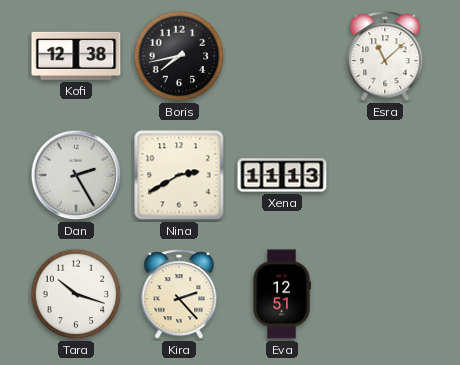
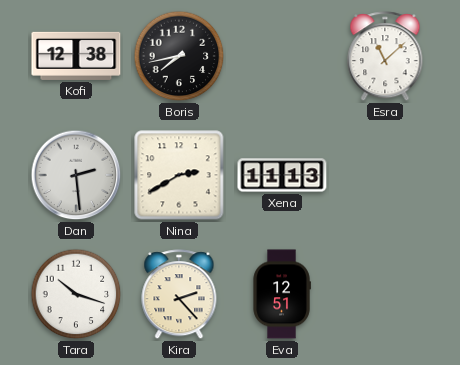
Dan: 2:25 -> 2:29
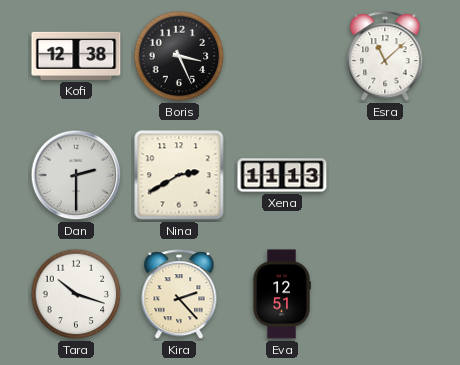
Boris: 7:43 -> 3:26
Dan: 2:29 -> 2:30
